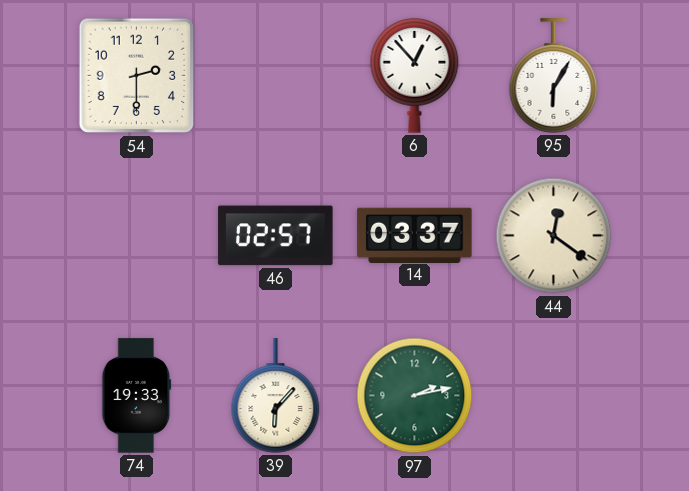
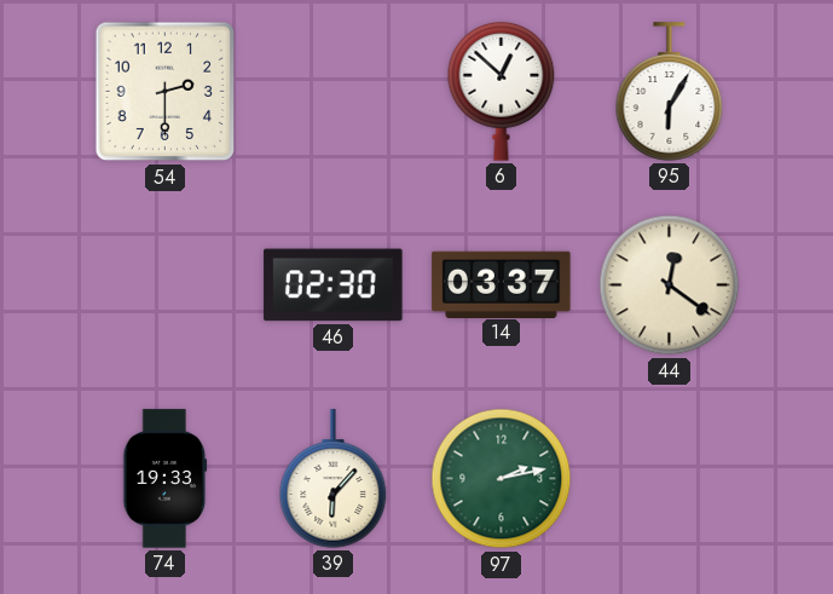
6: 12:53 -> 12:52
46: 02:57 -> 02:30
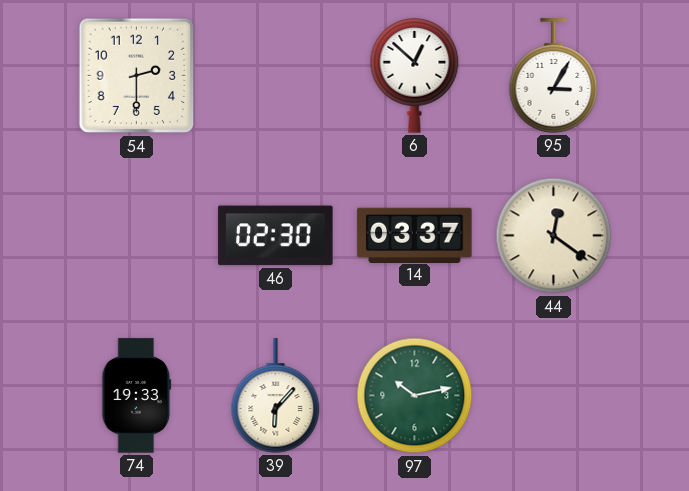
95: 6:05 -> 3:05
97: 2:13 -> 10:13
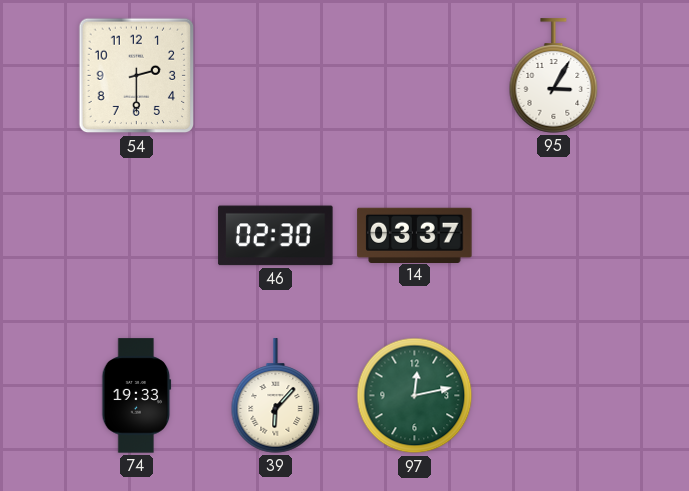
6: 12:52 -> none
44: 12:21 -> none
97: 10:13 -> 12:13
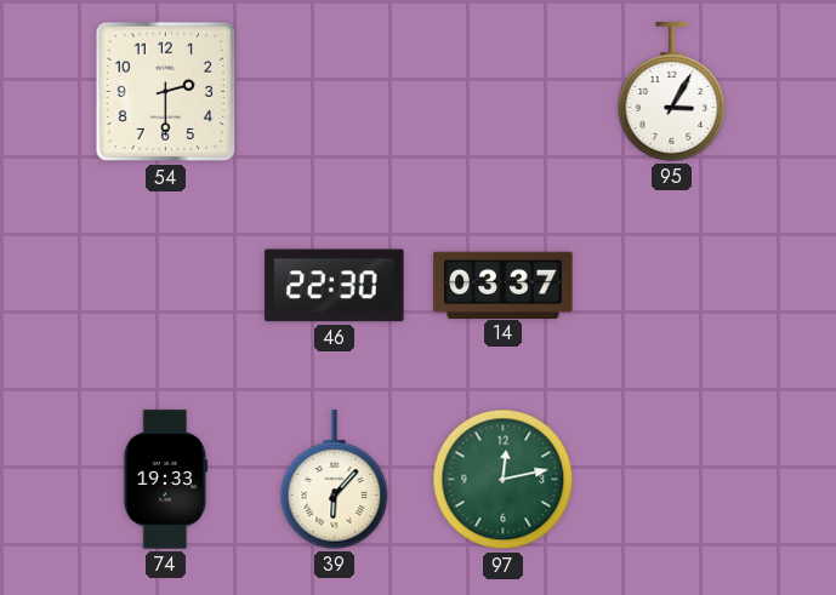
46: 02:30 -> 22:30
